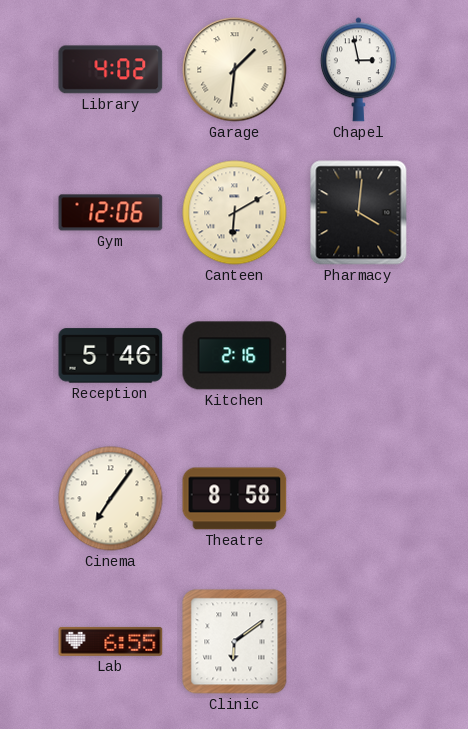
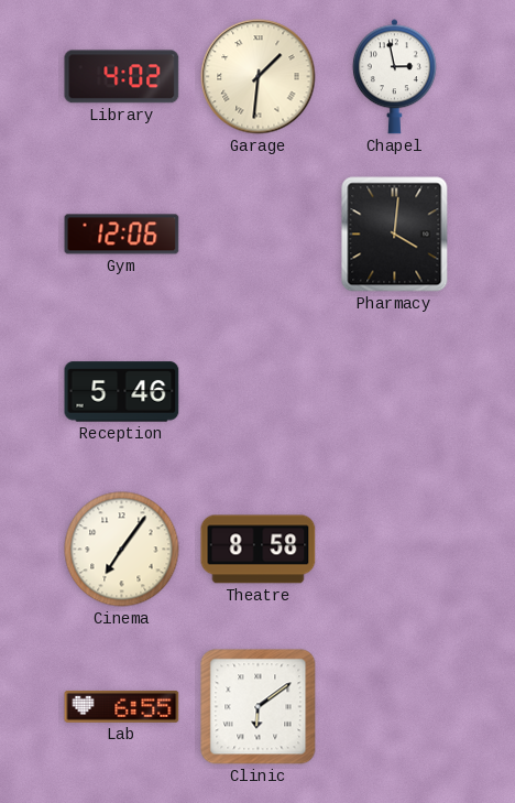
Canteen: 6:10 -> none
Kitchen: 2:16 -> none
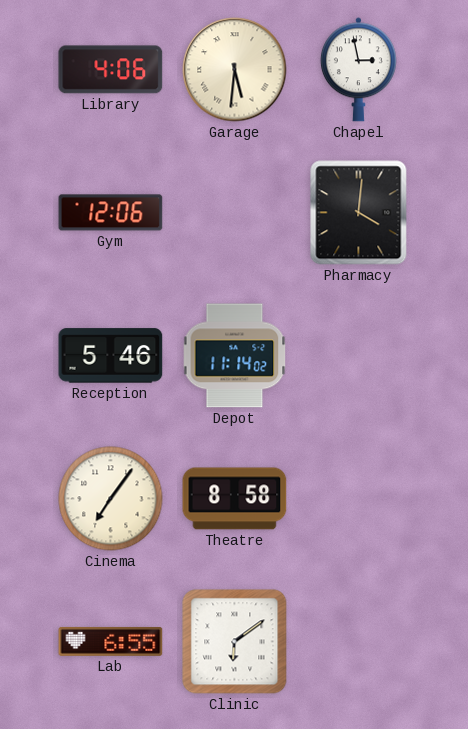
Library: 4:02 -> 4:06
Garage: 1:31 -> 5:31
Depot: none -> 11:14
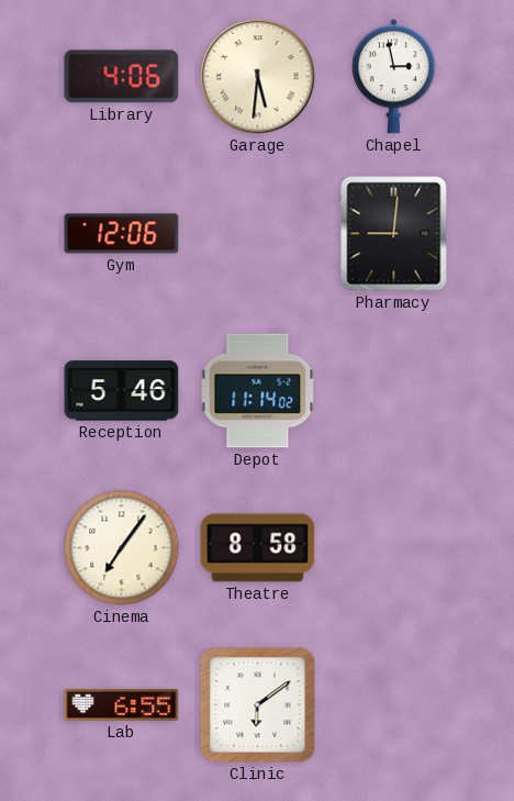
Pharmacy: 4:01 -> 9:01
